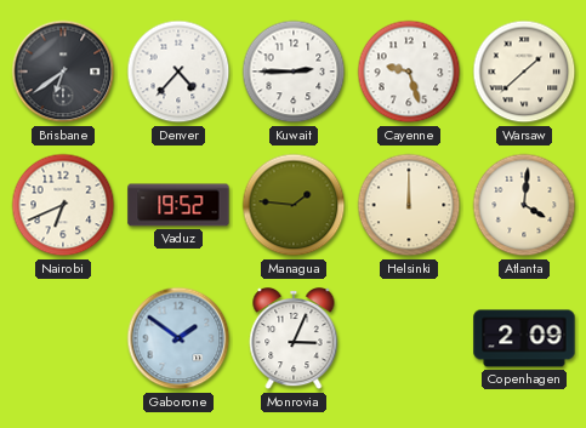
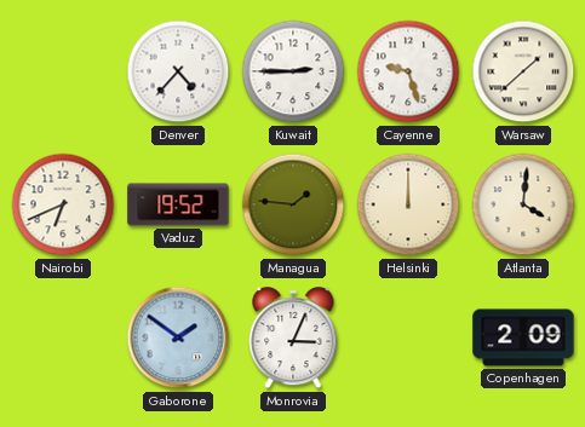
Brisbane: 6:39 -> none
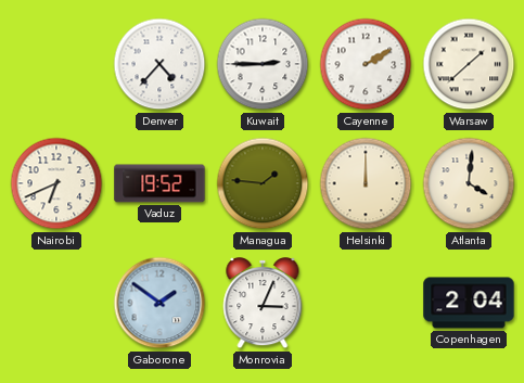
Cayenne: 9:27 -> 2:10
Copenhagen: 2:09 -> 2:04
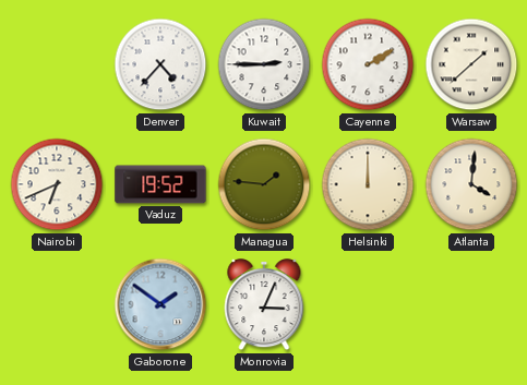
Copenhagen: 2:04 -> none
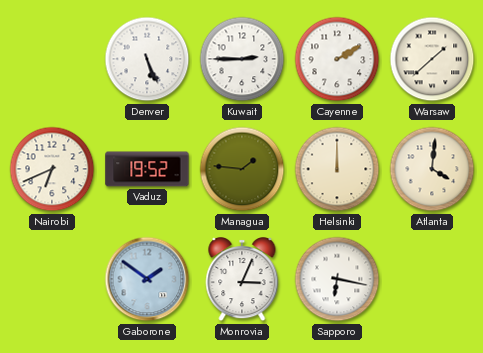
Denver: 4:37 -> 5:26
Sapporo: none -> 6:17
